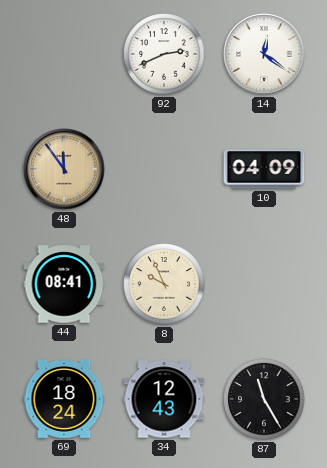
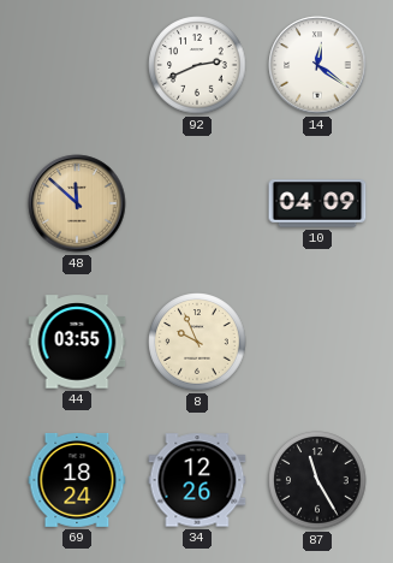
48: 11:54 -> 11:52
44: 08:41 -> 03:55
34: 12:43 -> 12:26
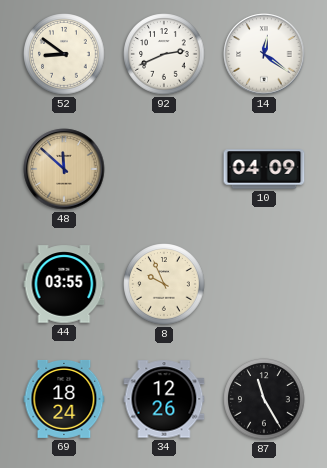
52: none -> 8:51
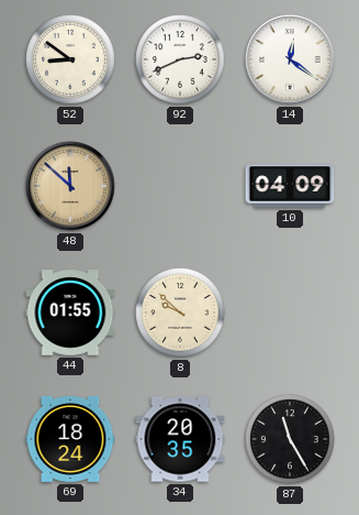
44: 03:55 -> 01:55
8: 9:56 -> 9:52
34: 12:26 -> 20:35
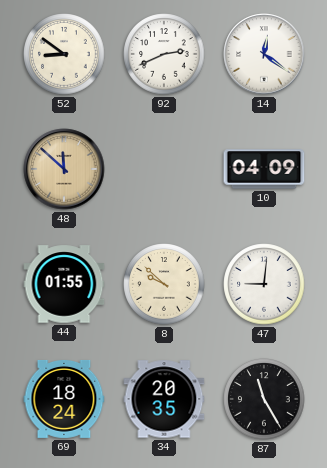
47: none -> 9:01
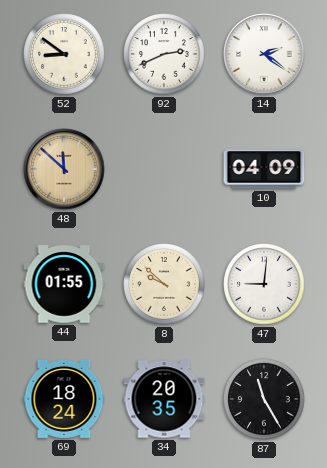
14: 12:21 -> 2:21
